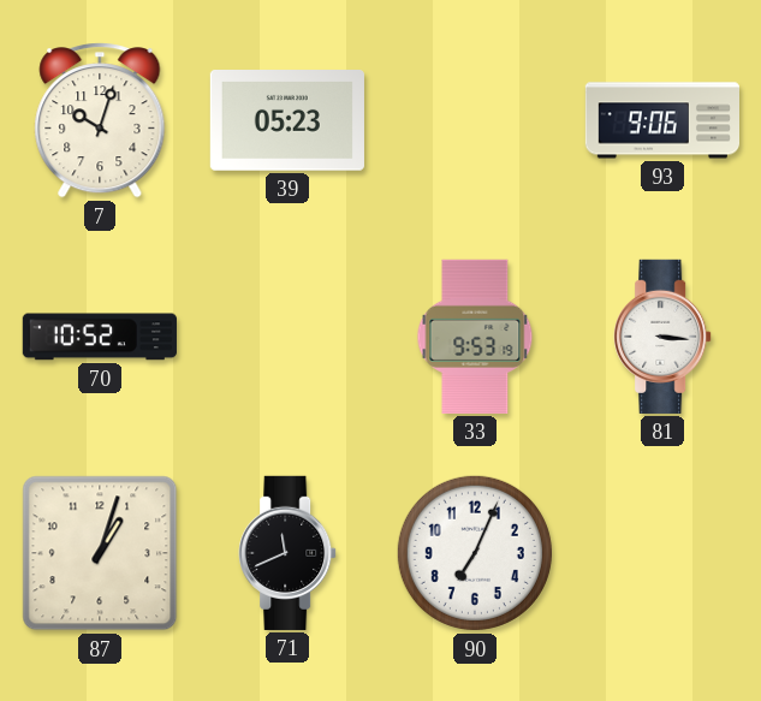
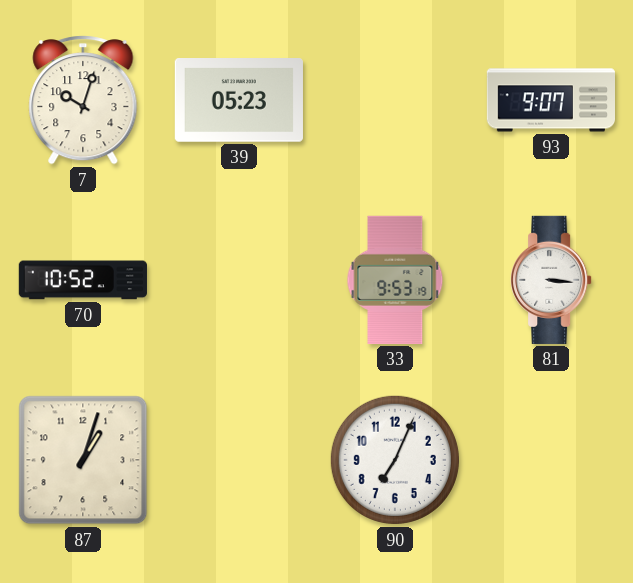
93: 9:06 -> 9:07
71: 11:41 -> none
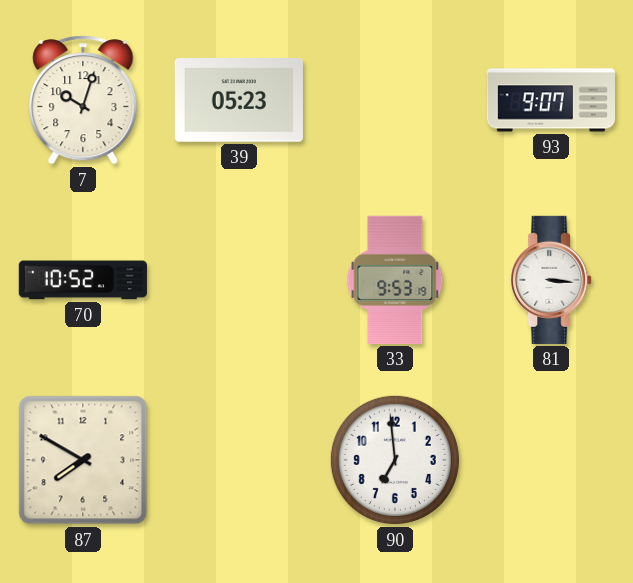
87: 1:03 -> 7:50
90: 7:04 -> 6:59
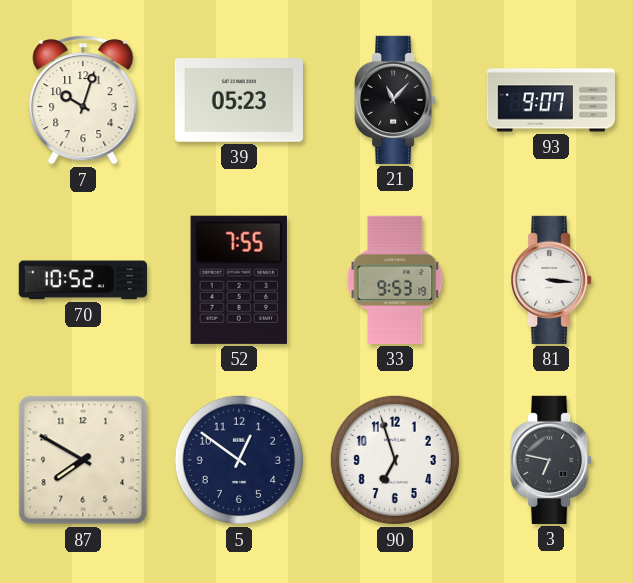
21: none -> 11:07
52: none -> 7:55
5: none -> 12:51
90: 6:59 -> 6:57
3: none -> 6:47
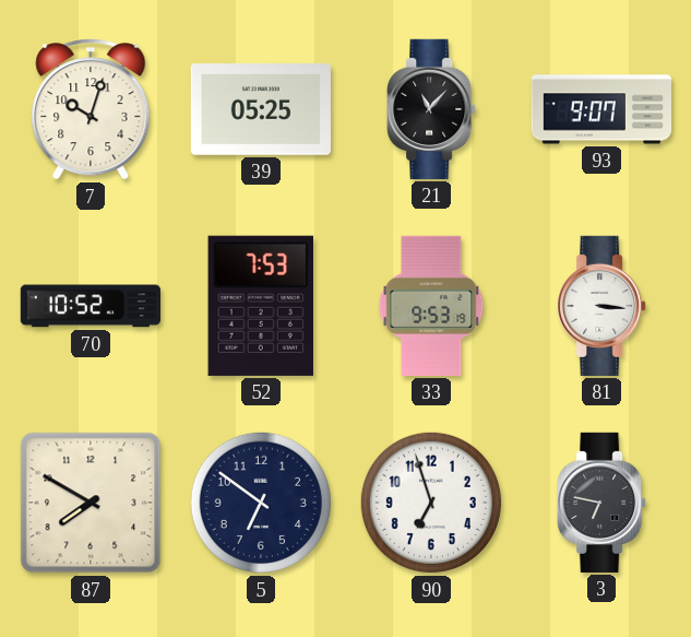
39: 05:23 -> 05:25
52: 7:55 -> 7:53
5: 12:51 -> 6:51
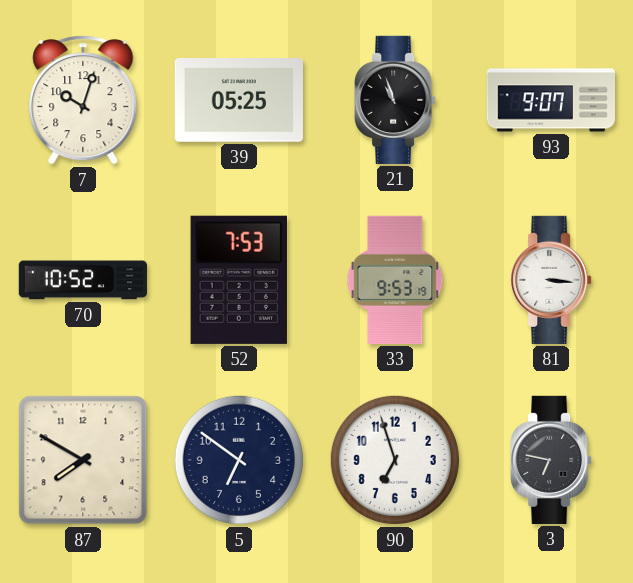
21: 11:07 -> 10:57
